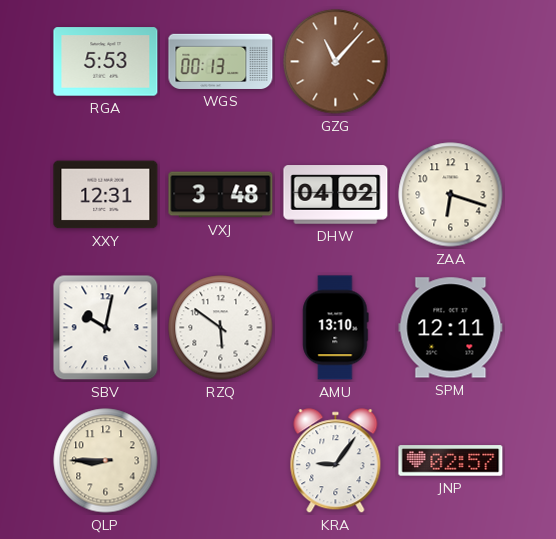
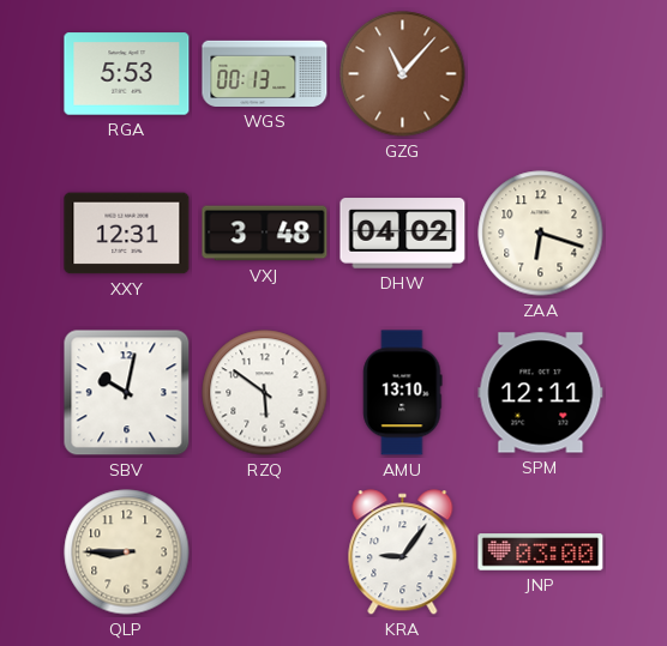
JNP: 02:57 -> 03:00
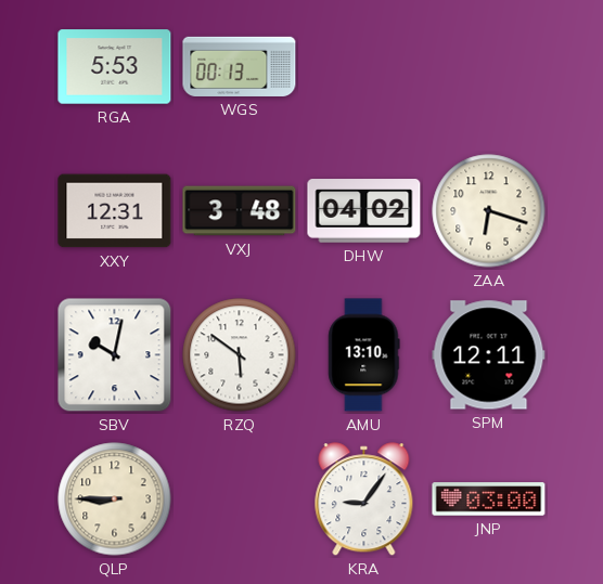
GZG: 11:07 -> none
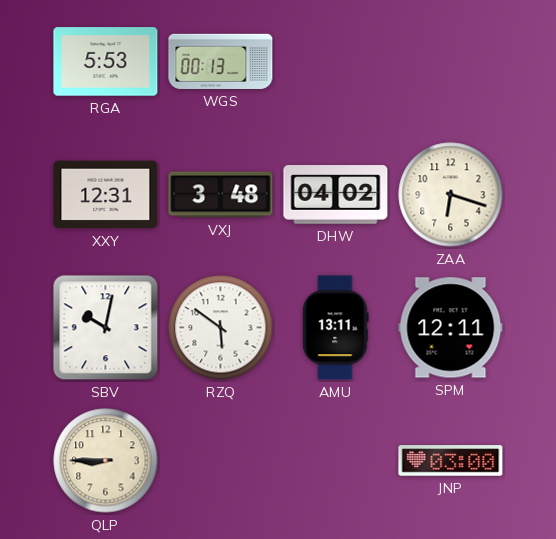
AMU: 13:10 -> 13:11
KRA: 9:06 -> none
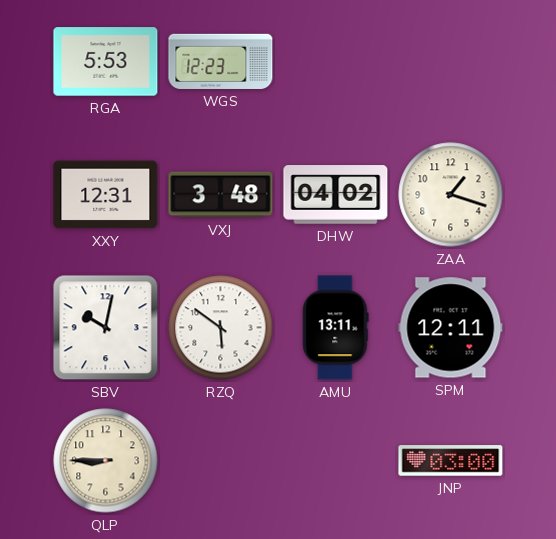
WGS: 00:13 -> 12:23
ZAA: 6:18 -> 1:18
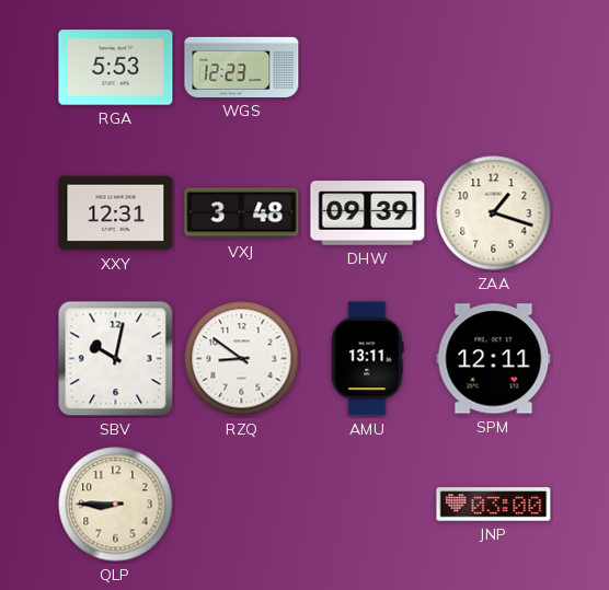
DHW: 04:02 -> 09:39
RZQ: 5:51 -> 8:51
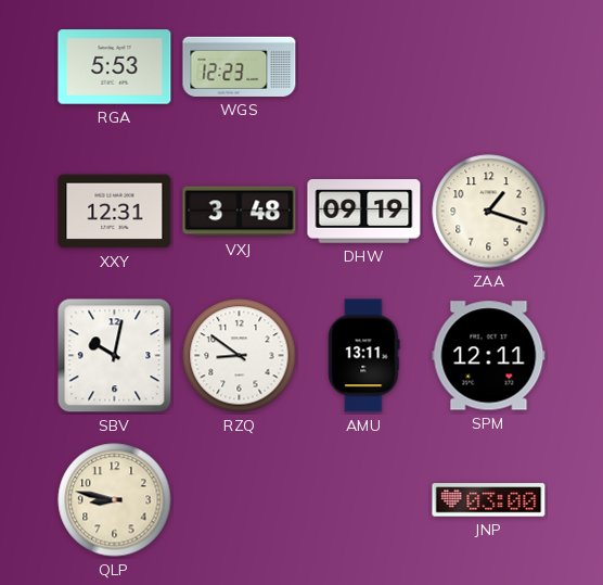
DHW: 09:39 -> 09:19
QLP: 8:45 -> 8:47
